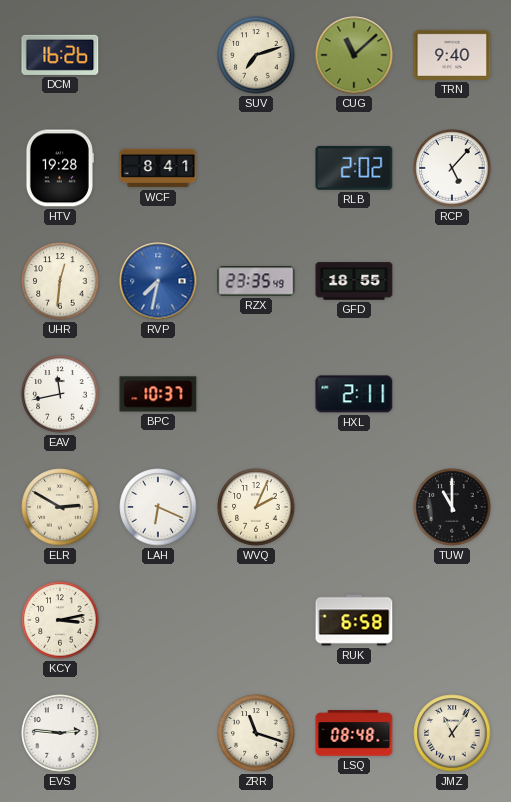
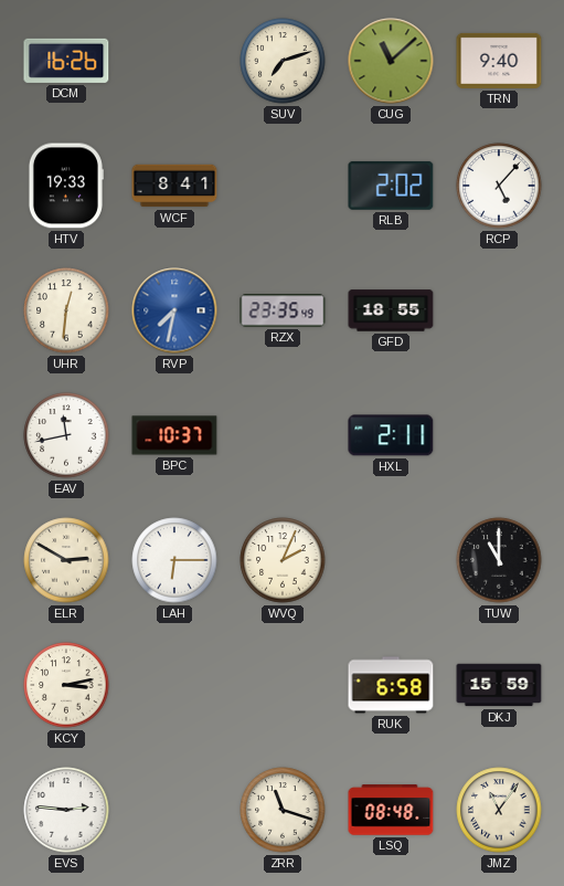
HTV: 19:28 -> 19:33
LAH: 6:19 -> 6:15
DKJ: none -> 15:59
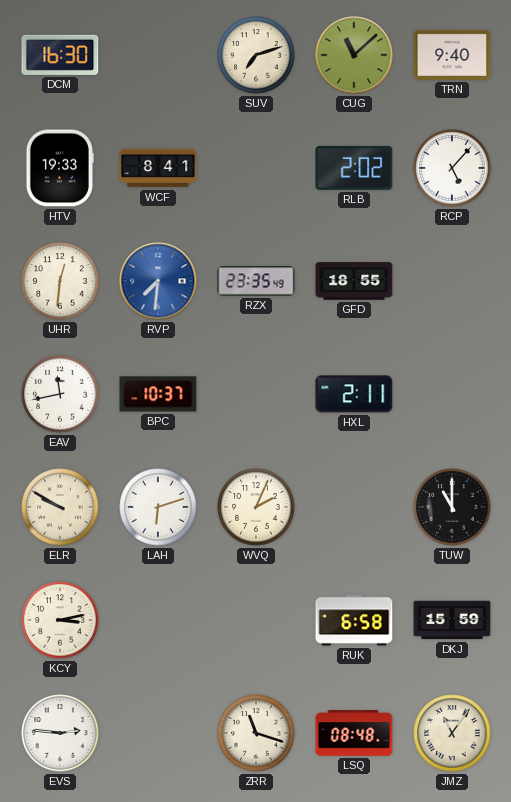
DCM: 16:26 -> 16:30
RVP: 7:32 -> 7:31
ELR: 2:50 -> 9:50
LAH: 6:15 -> 6:12
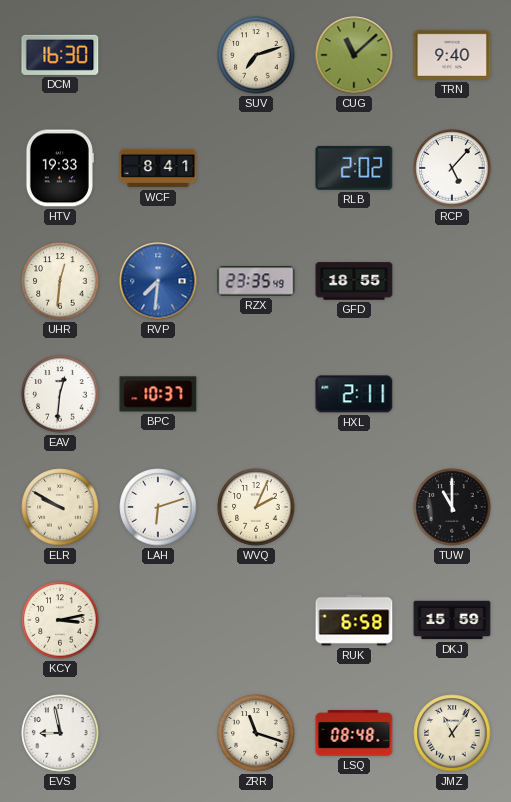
EAV: 11:43 -> 12:31
EVS: 2:46 -> 8:58
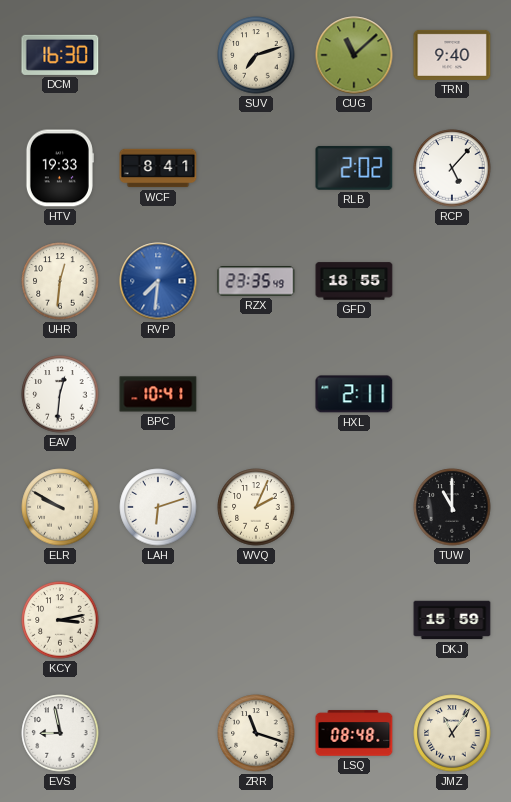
BPC: 10:37 -> 10:41
RUK: 6:58 -> none
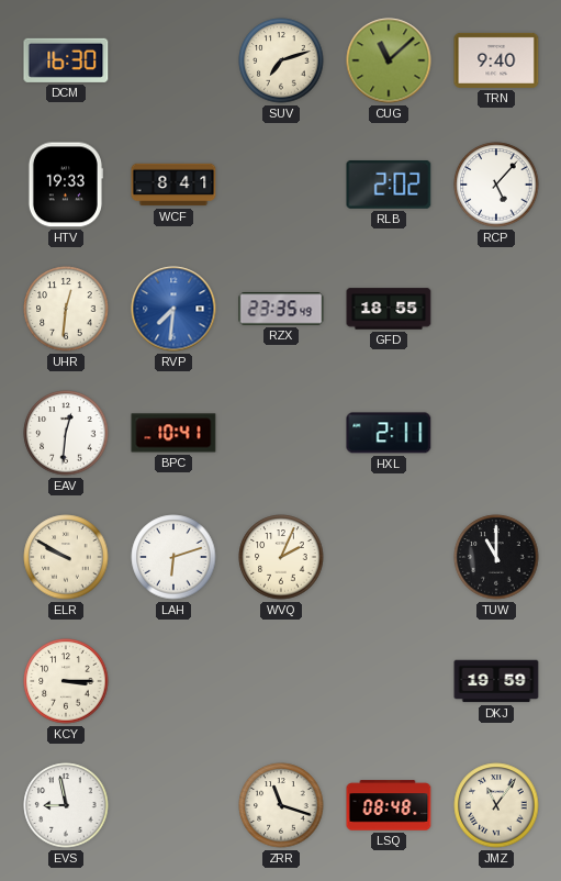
KCY: 3:13 -> 3:15
DKJ: 15:59 -> 19:59
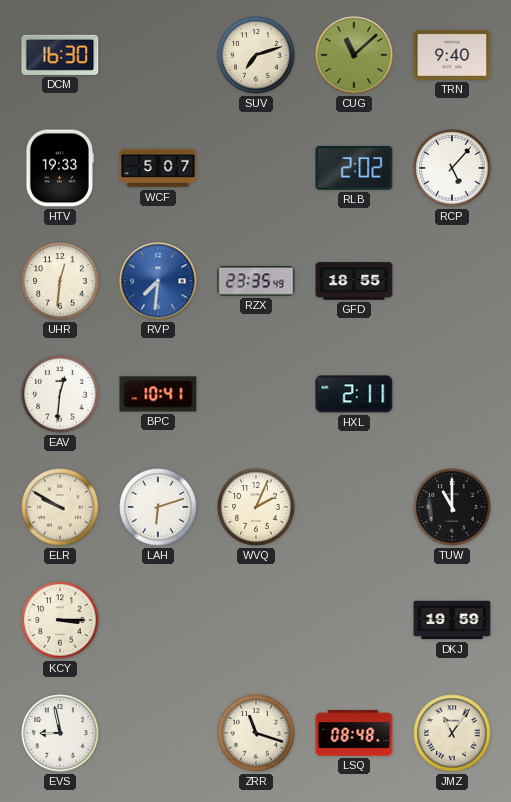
WCF: 8:41 -> 5:07
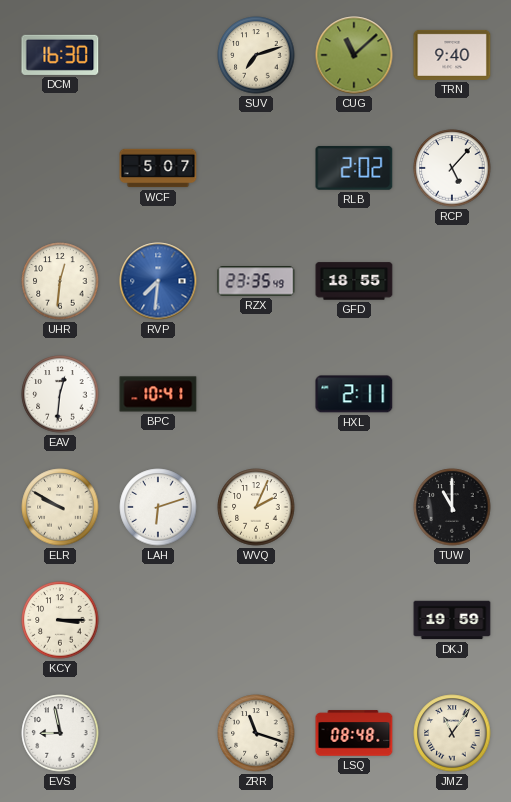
HTV: 19:33 -> none
